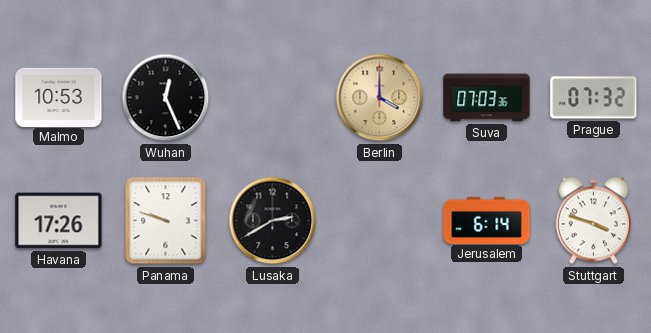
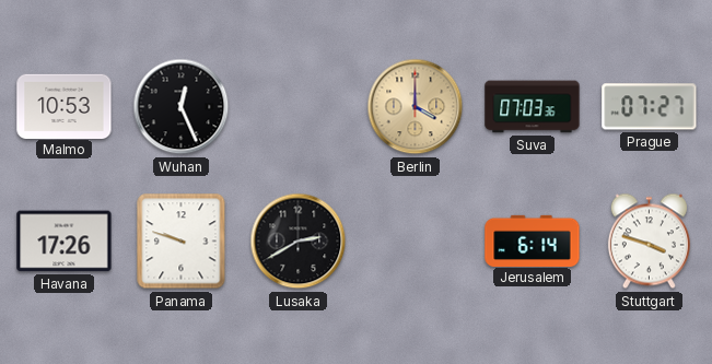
Prague: 07:32 -> 07:27
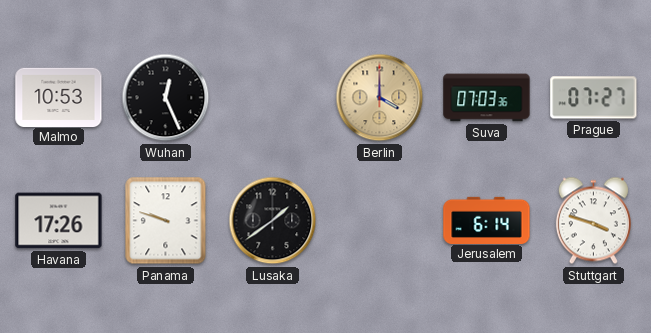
Lusaka: 2:40 -> 1:39
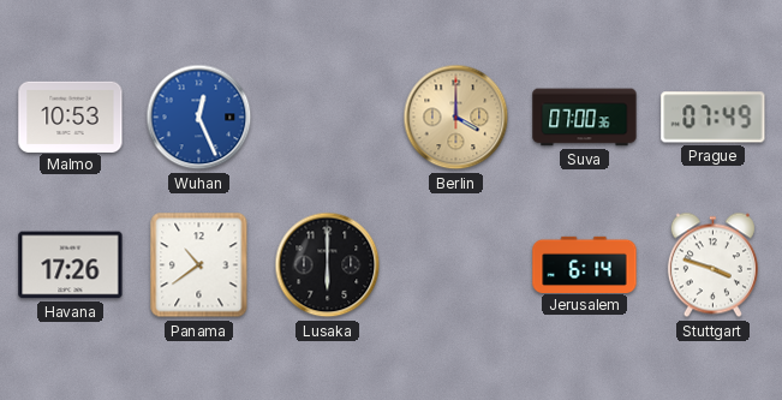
Wuhan dial: black -> blue
Suva: 07:03 -> 07:00
Prague: 07:27 -> 07:49
Panama: 9:48 -> 10:39
Lusaka: 1:39 -> 6:00
